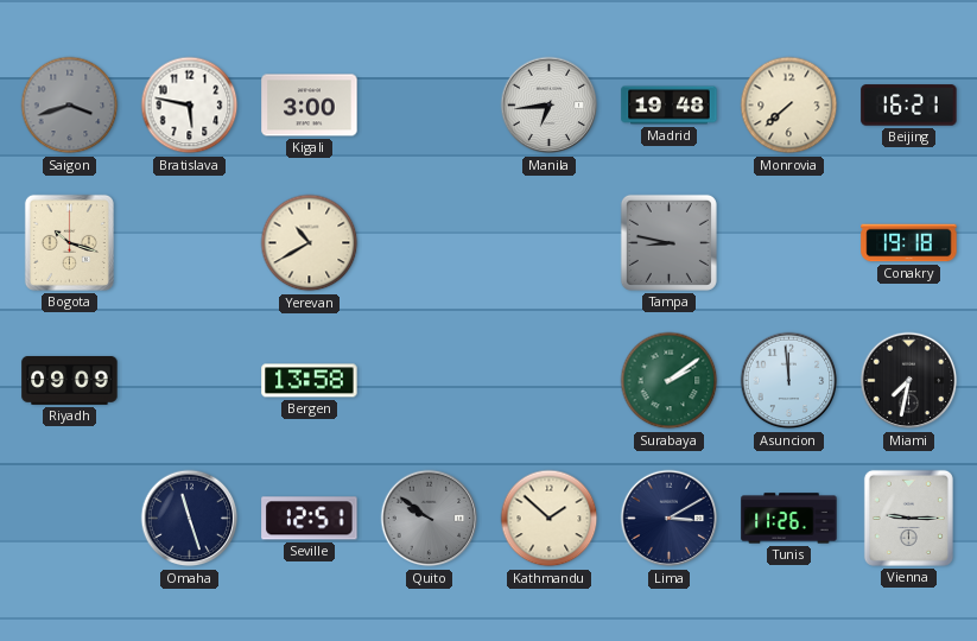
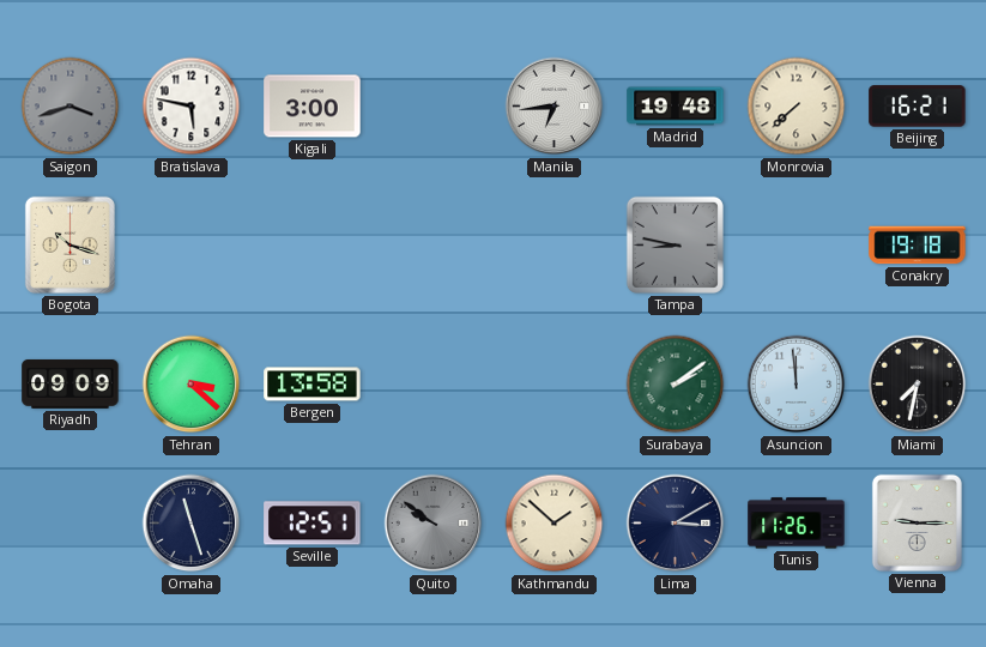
Yerevan: 10:40 -> none
Tehran: none -> 3:22
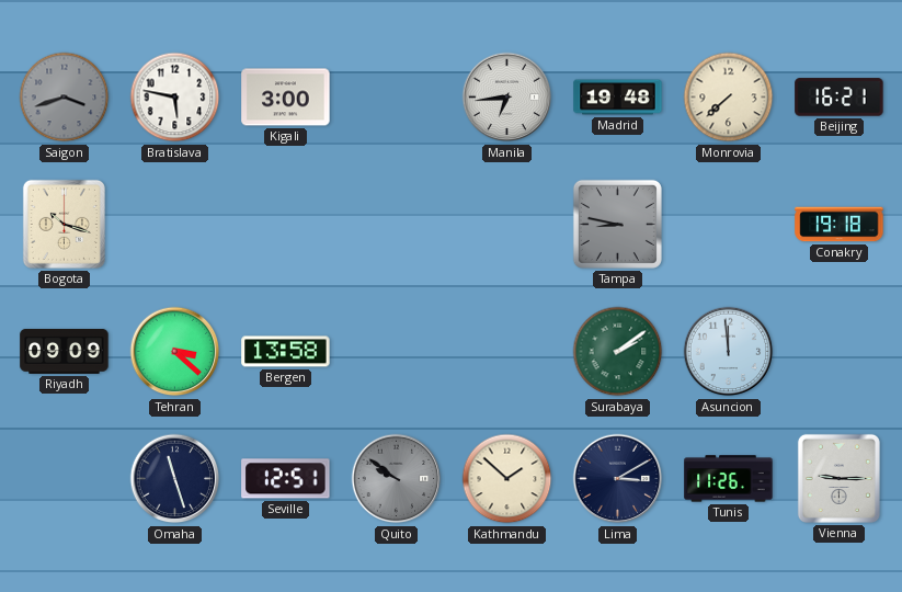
Miami: 7:32 -> none
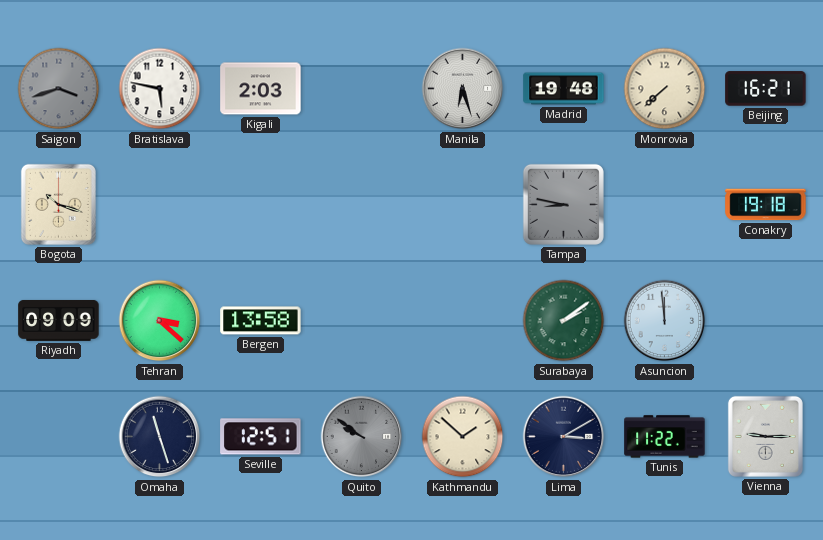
Kigali: 3:00 -> 2:03
Manila: 6:44 -> 6:27
Tunis: 11:26 -> 11:22
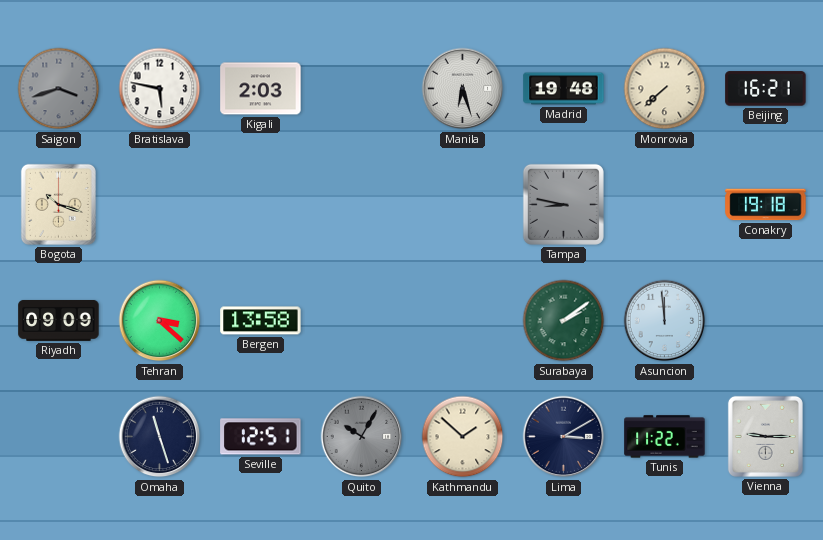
Quito: 9:51 -> 10:05
